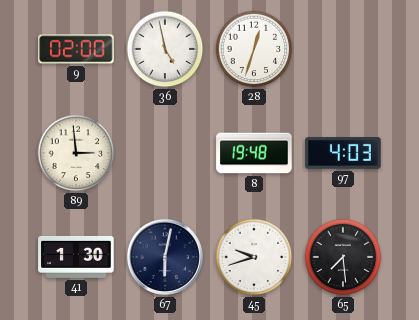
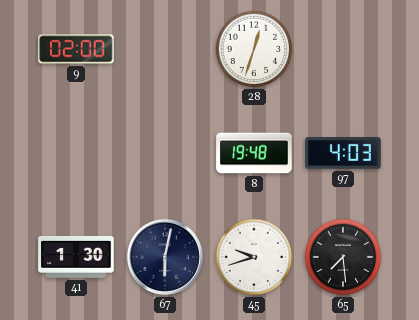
36: 4:58 -> none
89: 2:59 -> none
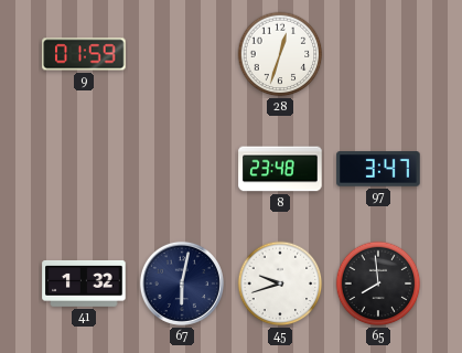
9: 02:00 -> 01:59
8: 19:48 -> 23:48
97: 4:03 -> 3:47
41: 1:30 -> 1:32
65: 7:29 -> 7:59
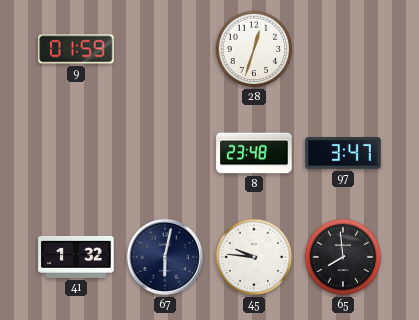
45: 9:42 -> 9:46
